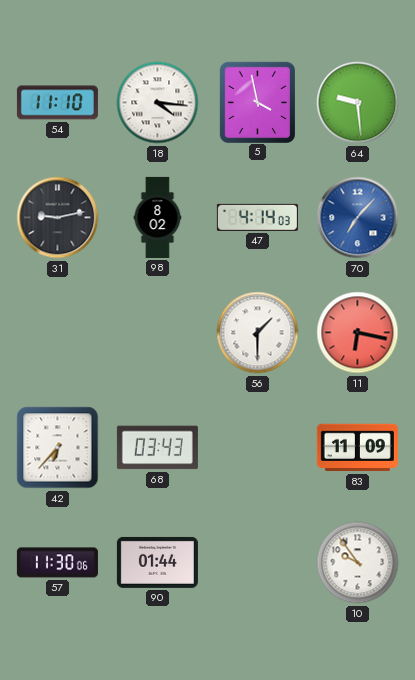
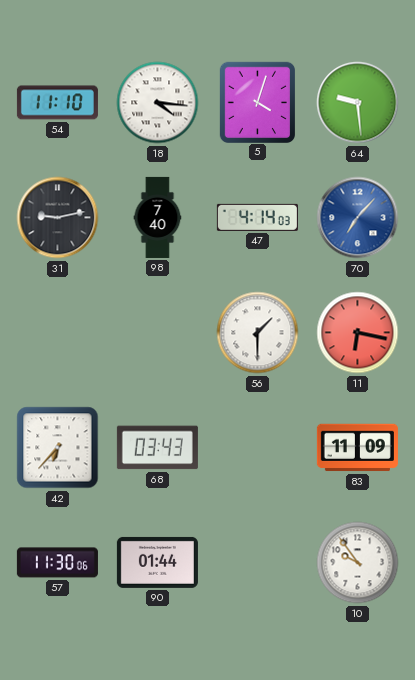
5: 3:58 -> 4:03
98: 8:02 -> 7:40
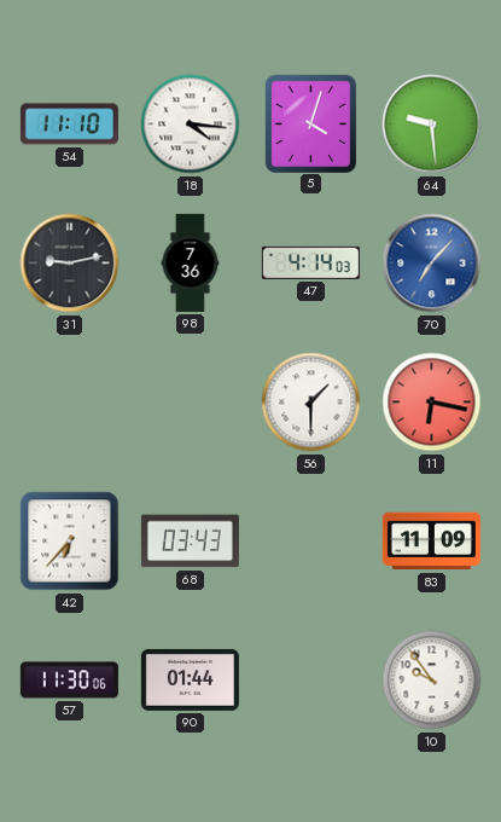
98: 7:40 -> 7:36
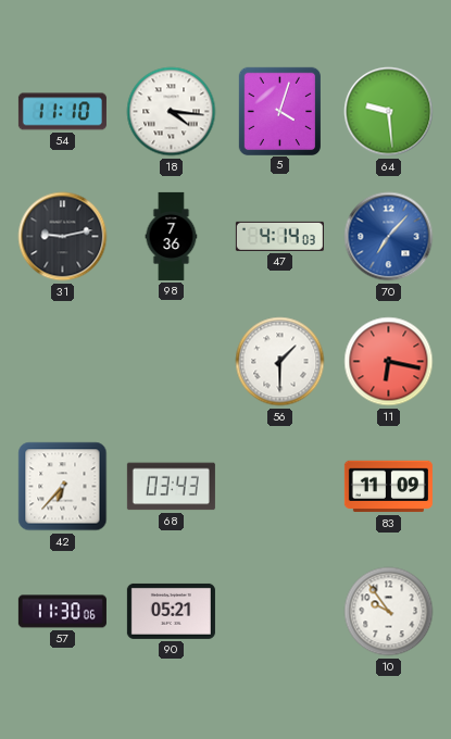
90: 01:44 -> 05:21
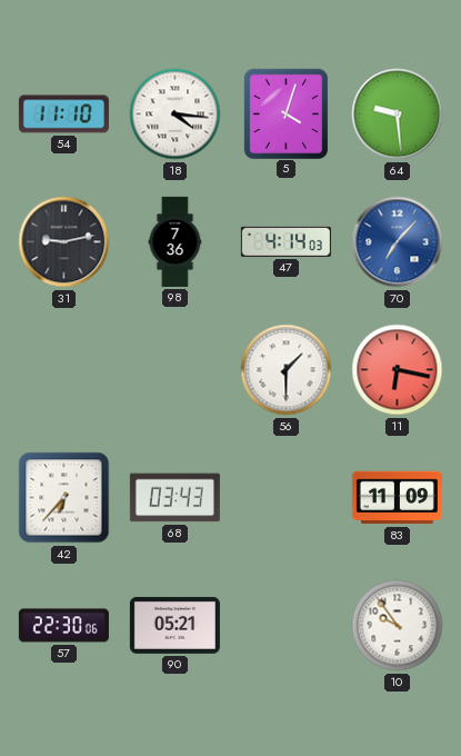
57: 11:30 -> 22:30
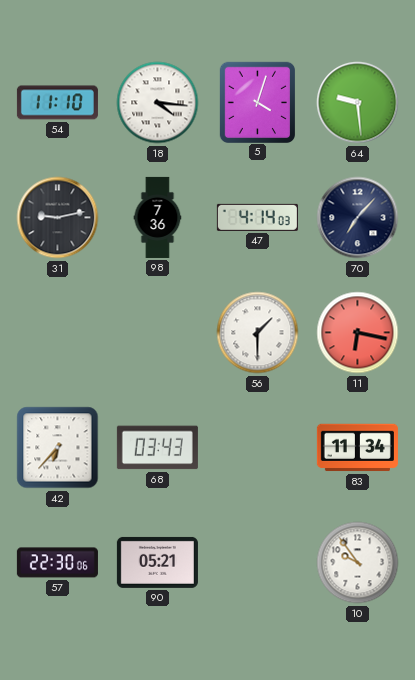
70 dial: blue -> navy
83: 11:09 -> 11:34
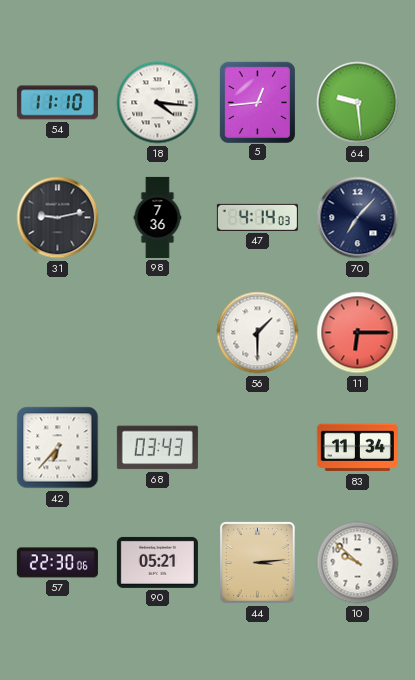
5: 4:03 -> 12:44
11: 6:17 -> 6:15
44: none -> 3:14
10: 9:54 -> 9:52
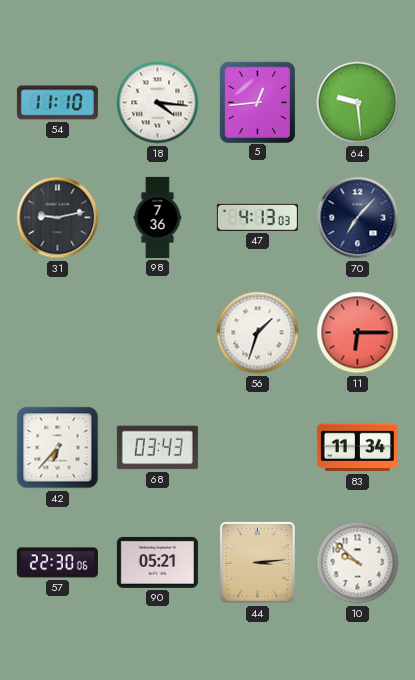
47: 4:14 -> 4:13
56: 1:30 -> 1:33
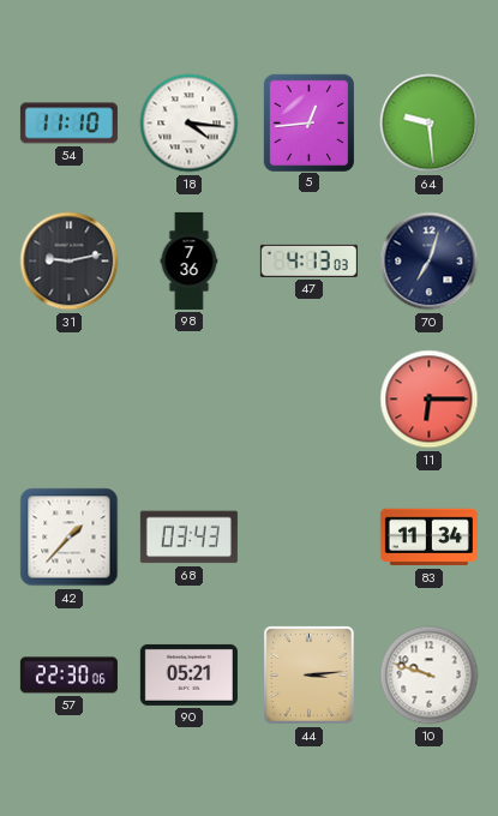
70: 7:07 -> 7:03
56: 1:33 -> none
42: 6:37 -> 1:37
10: 9:52 -> 9:48
